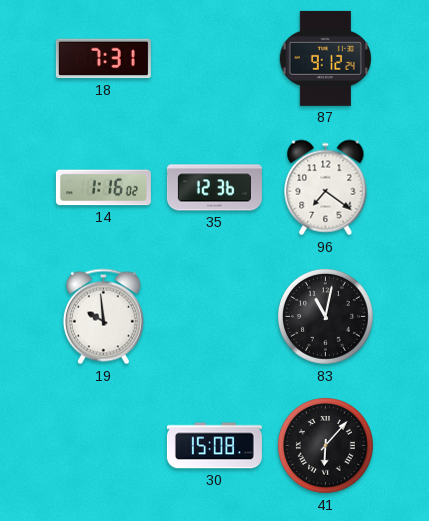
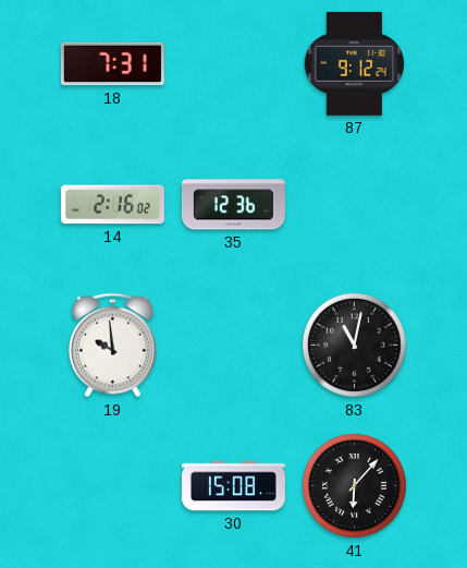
14: 1:16 -> 2:16
96: 7:21 -> none
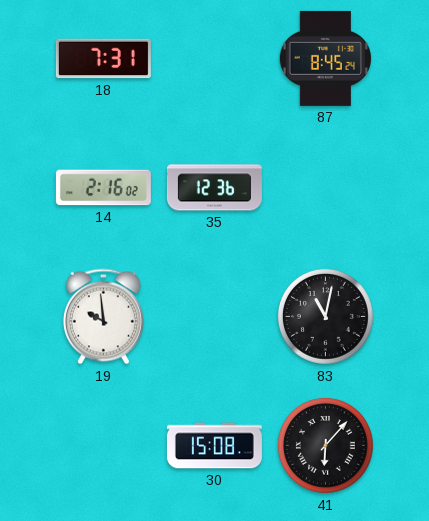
87: 9:12 -> 8:45
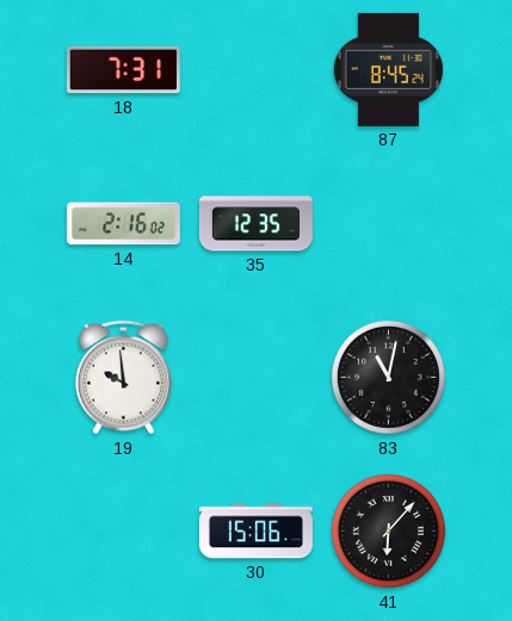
35: 12:36 -> 12:35
30: 15:08 -> 15:06
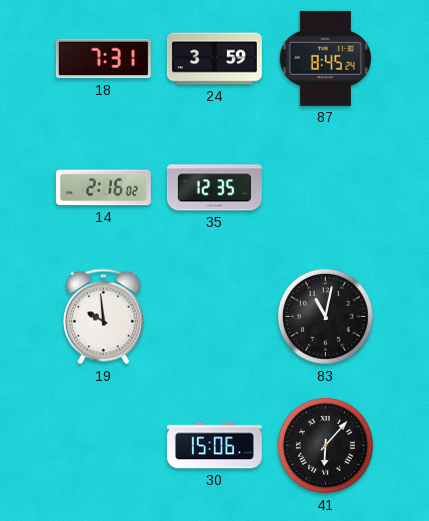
24: none -> 3:59
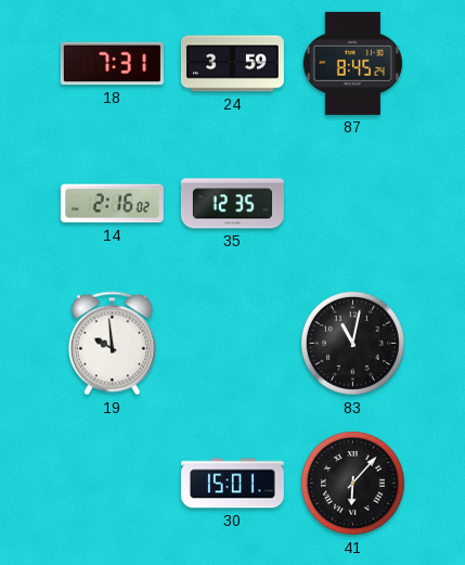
30: 15:06 -> 15:01
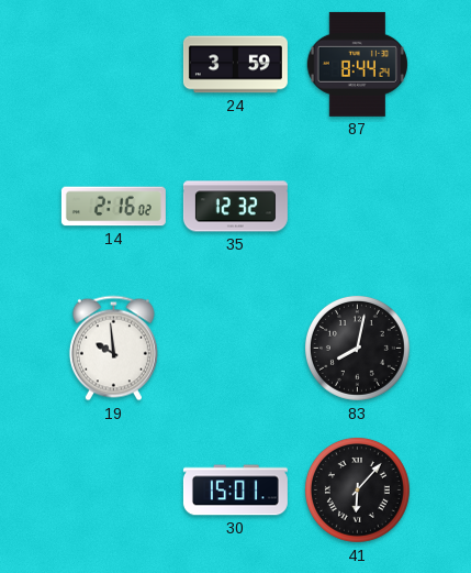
18: 7:31 -> none
87: 8:45 -> 8:44
35: 12:35 -> 12:32
83: 11:02 -> 8:02
